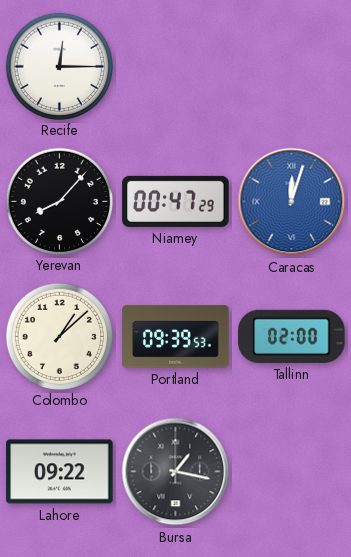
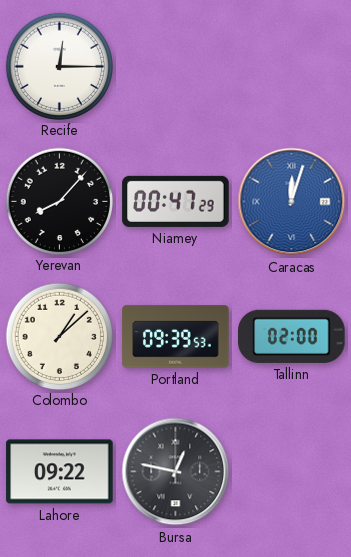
Bursa: 1:17 -> 12:47
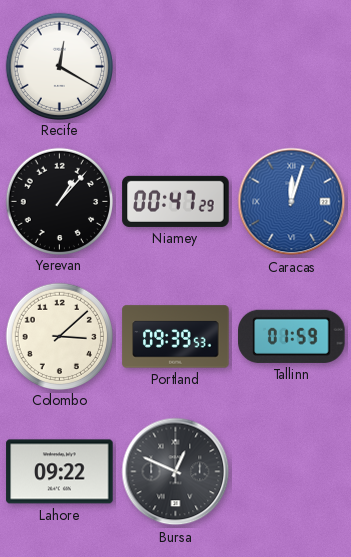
Recife: 12:15 -> 12:20
Yerevan: 8:07 -> 1:07
Colombo: 1:08 -> 3:08
Tallinn: 02:00 -> 01:59
Bursa: 12:47 -> 12:49
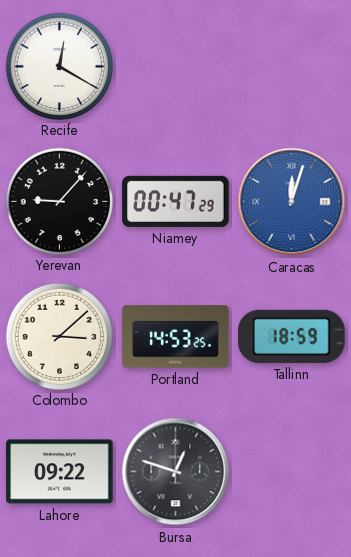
Yerevan: 1:07 -> 9:07
Portland: 09:39 -> 14:53
Tallinn: 01:59 -> 18:59
Bursa: 12:49 -> 12:48
